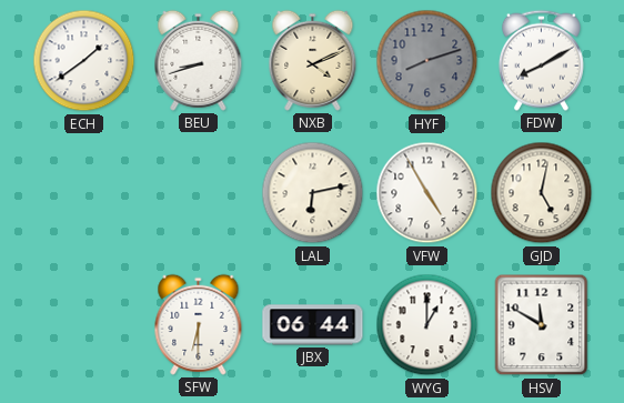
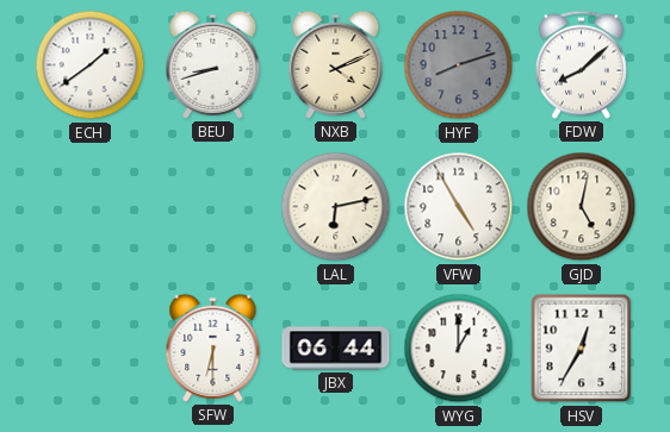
FDW: 8:10 -> 8:08
HSV: 11:50 -> 12:35
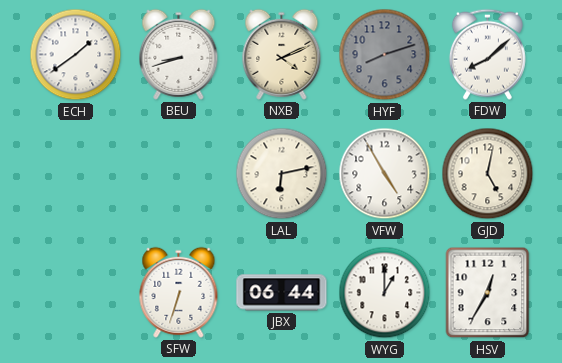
SFW: 6:30 -> 6:33
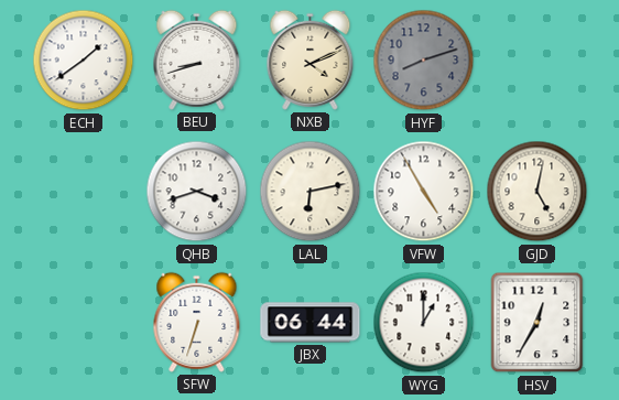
FDW: 8:08 -> none
QHB: none -> 3:42
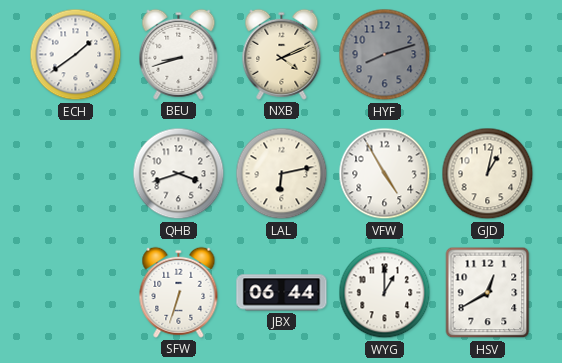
GJD: 5:02 -> 1:02
HSV: 12:35 -> 12:40
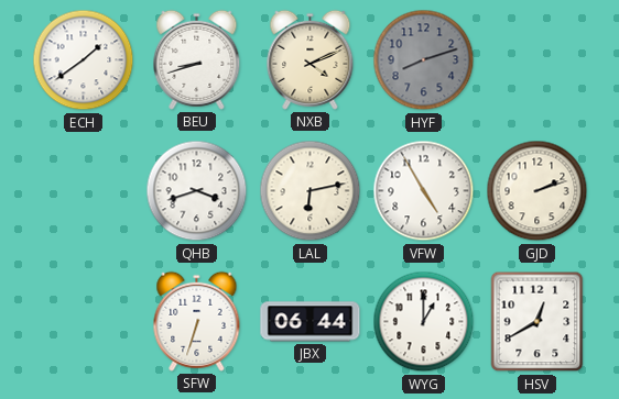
GJD: 1:02 -> 2:12
